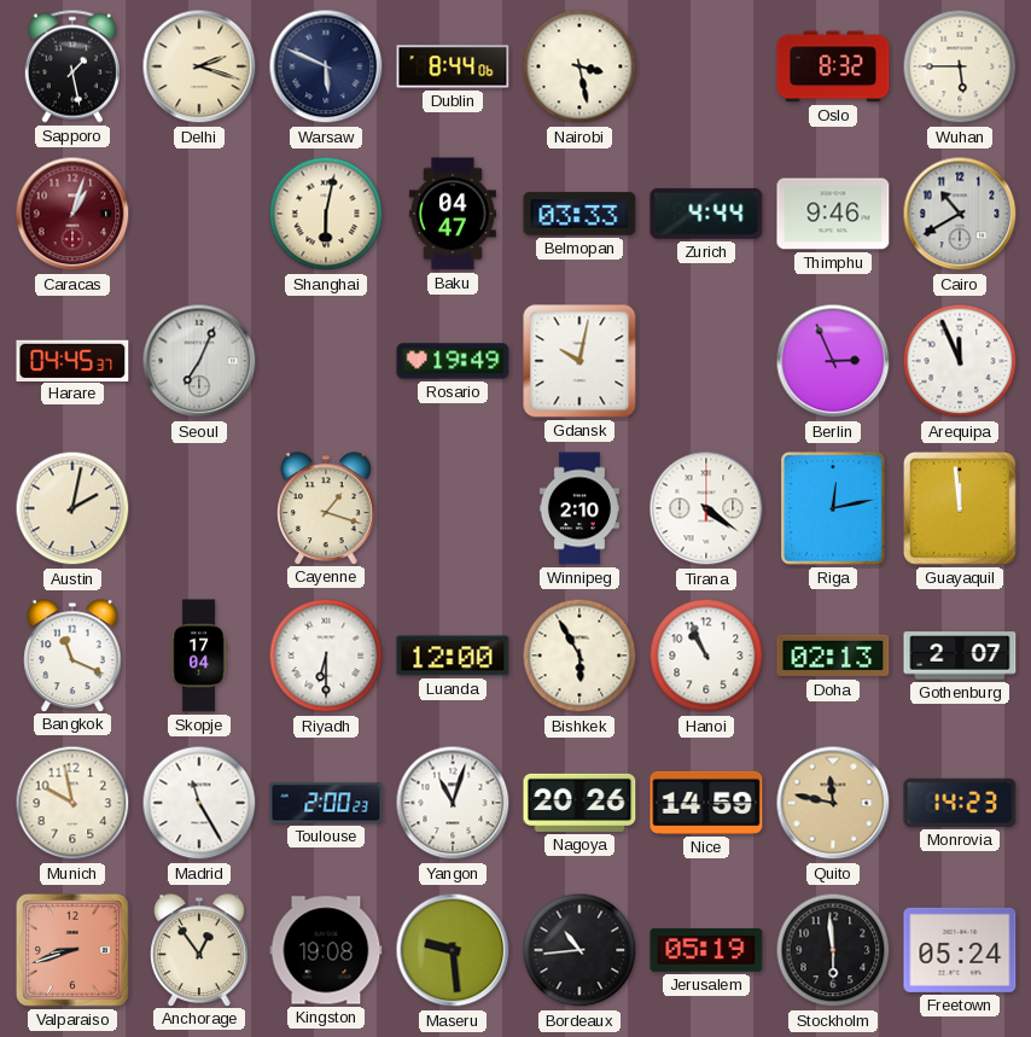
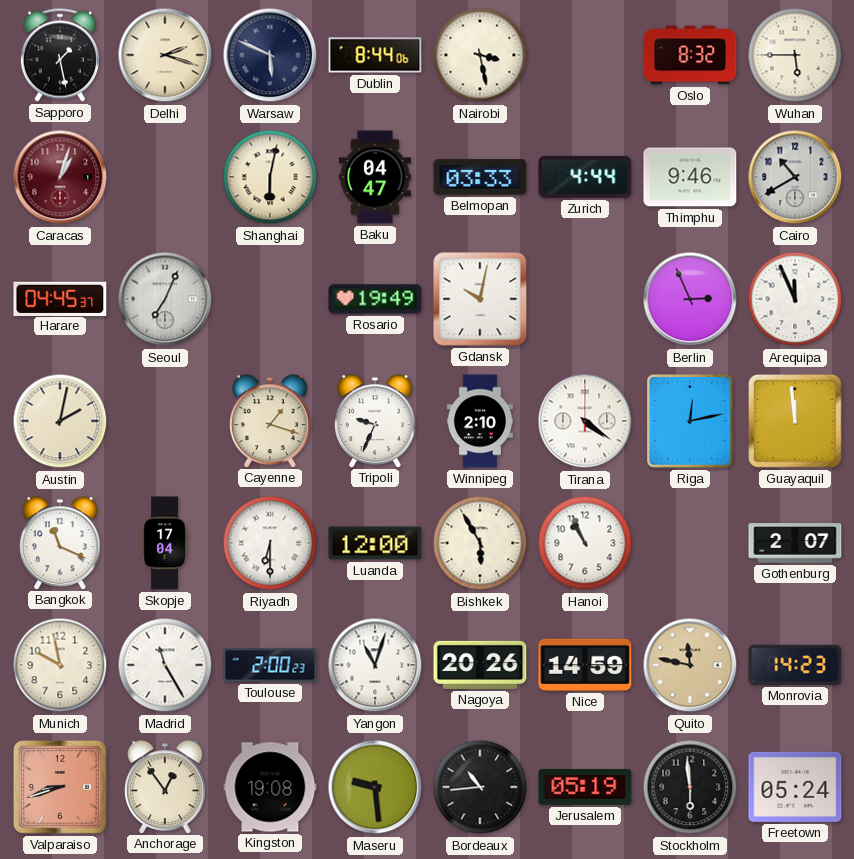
Tripoli: none -> 9:34
Doha: 02:13 -> none
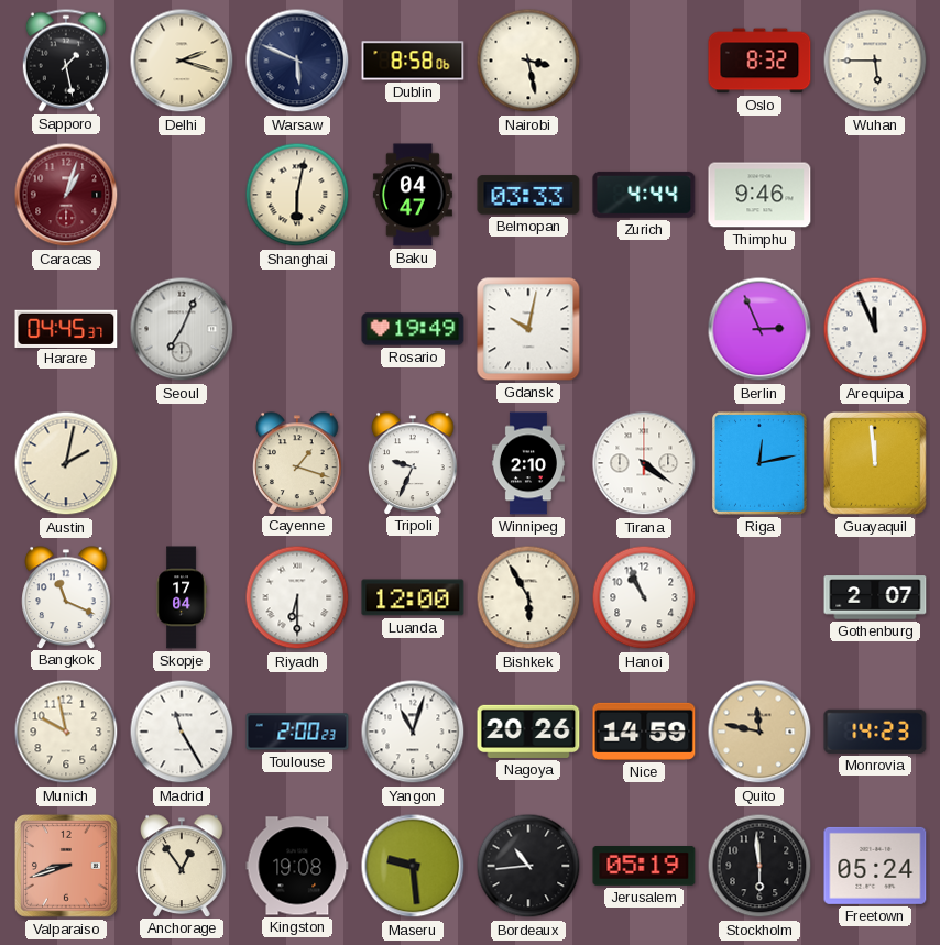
Dublin: 8:44 -> 8:58
Cairo: 10:40 -> none
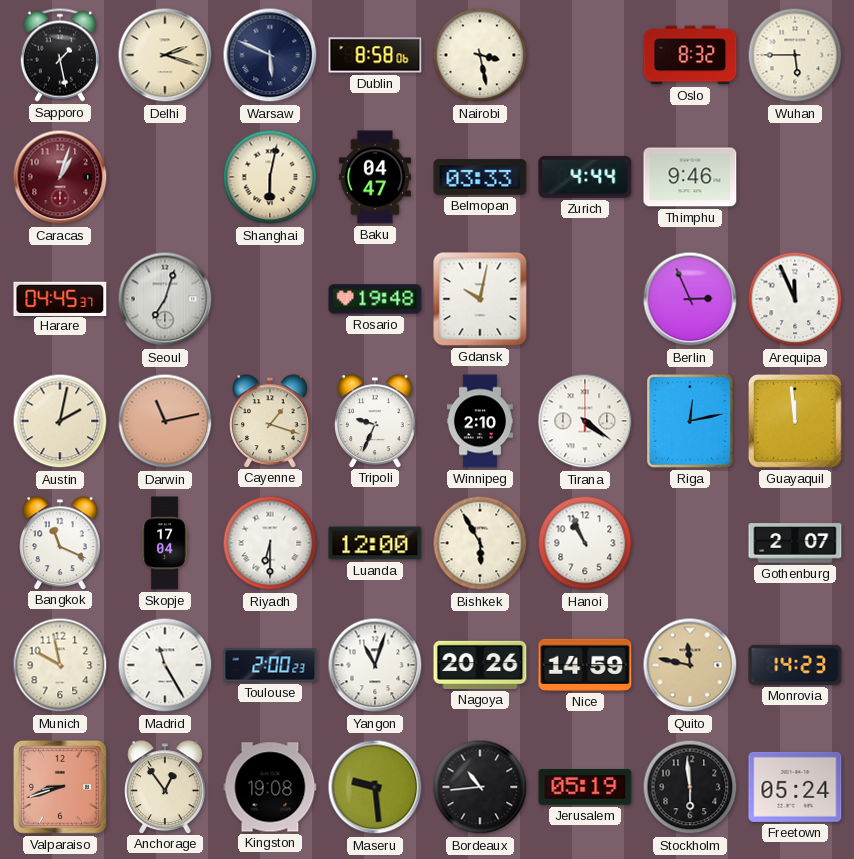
Seoul: 7:04 -> 7:03
Rosario: 19:49 -> 19:48
Darwin: none -> 11:13
